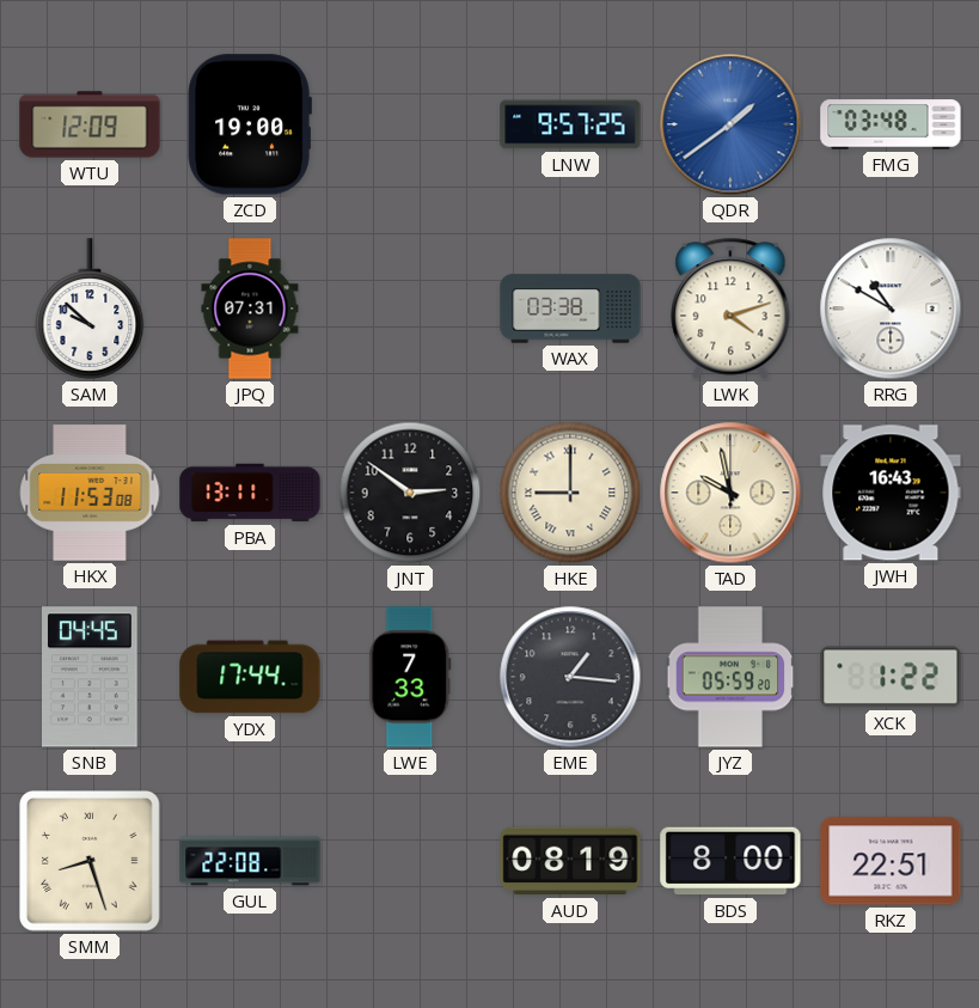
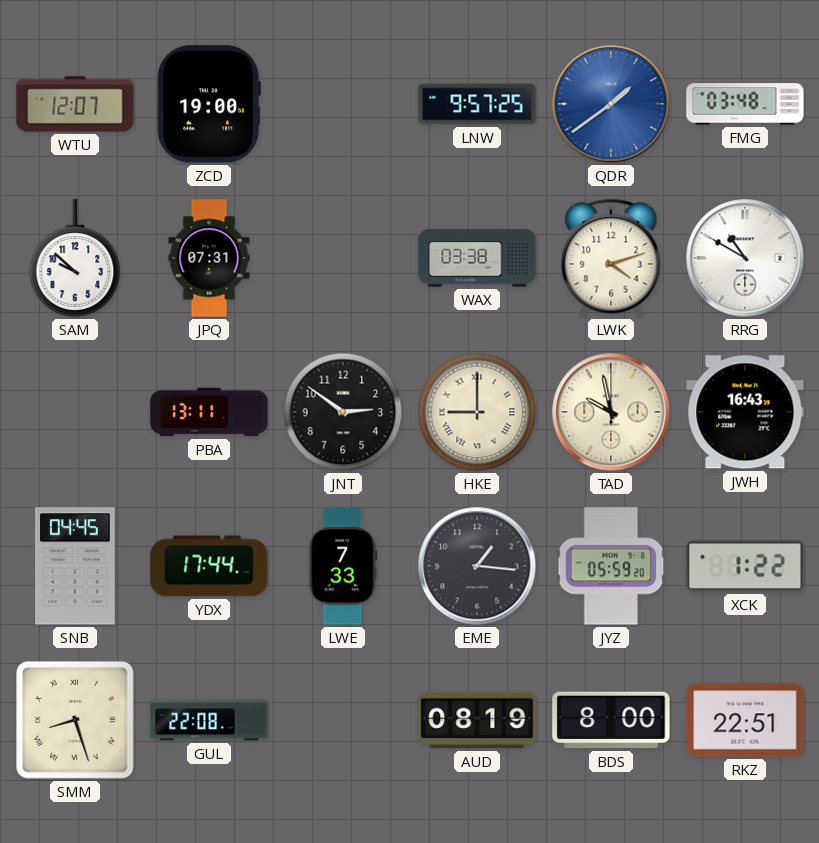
WTU: 12:09 -> 12:07
HKX: 11:53 -> none
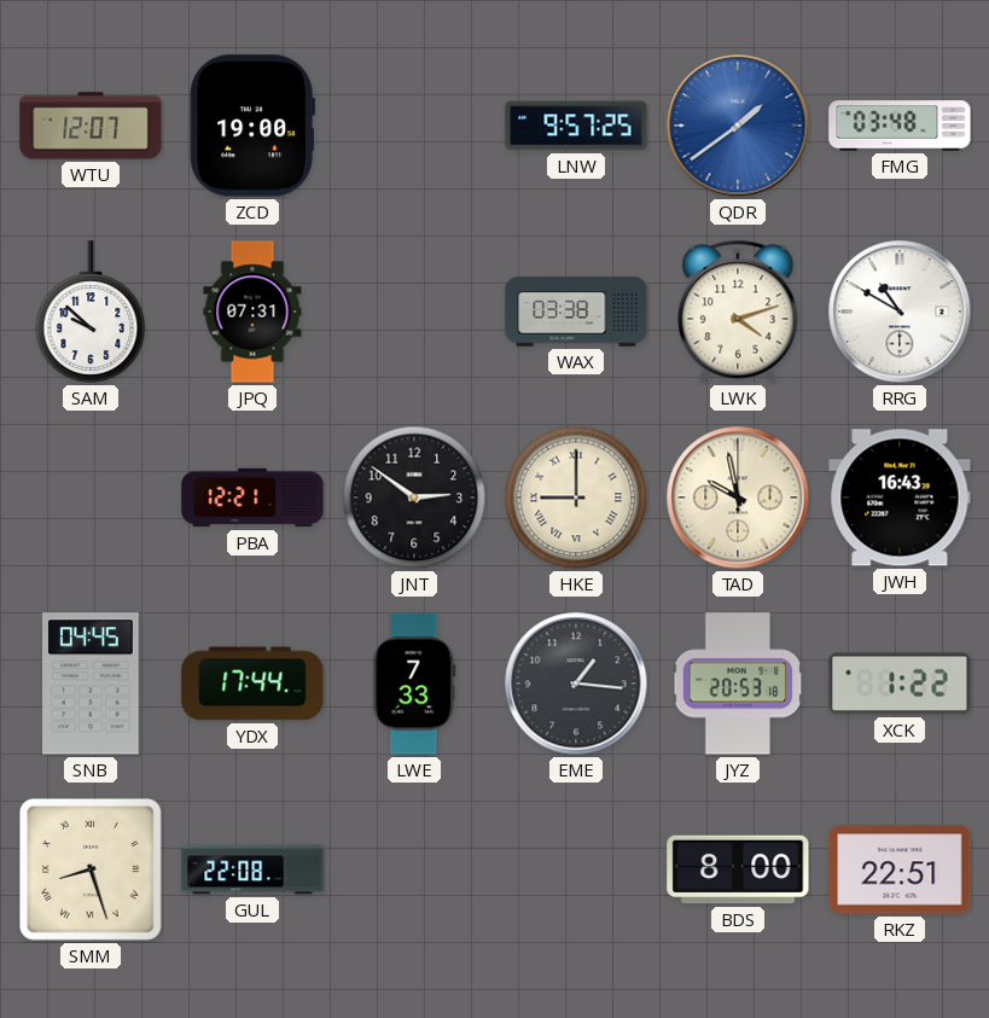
PBA: 13:11 -> 12:21
JYZ: 05:59 -> 20:53
AUD: 08:19 -> none
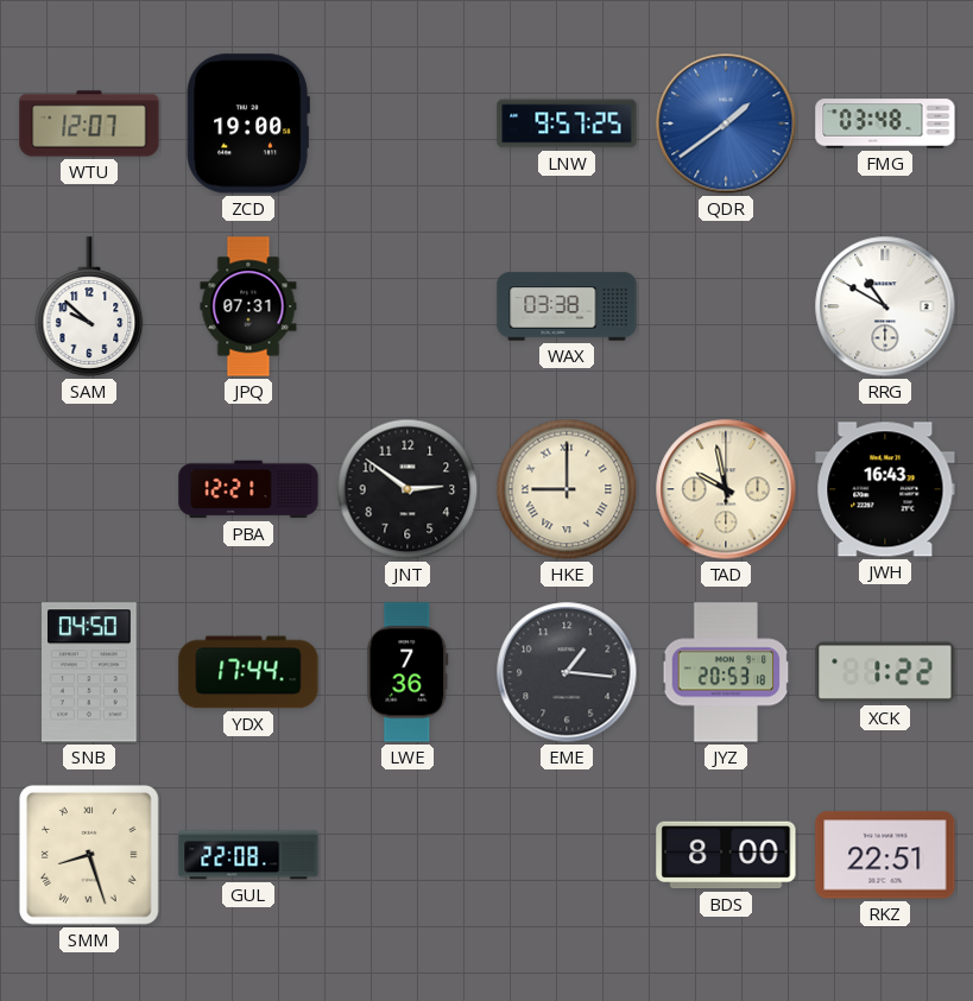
LWK: 4:12 -> none
SNB: 04:45 -> 04:50
LWE: 7:33 -> 7:36
